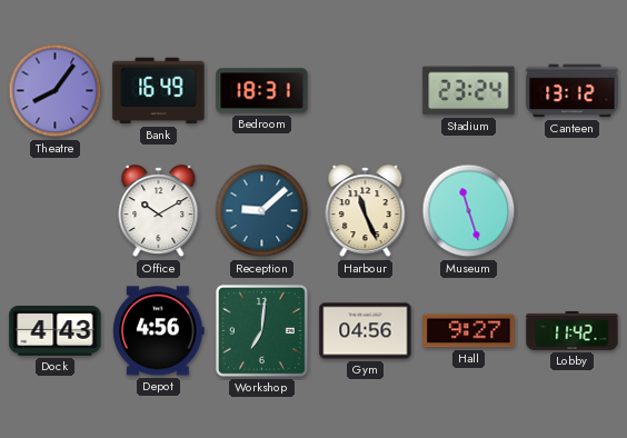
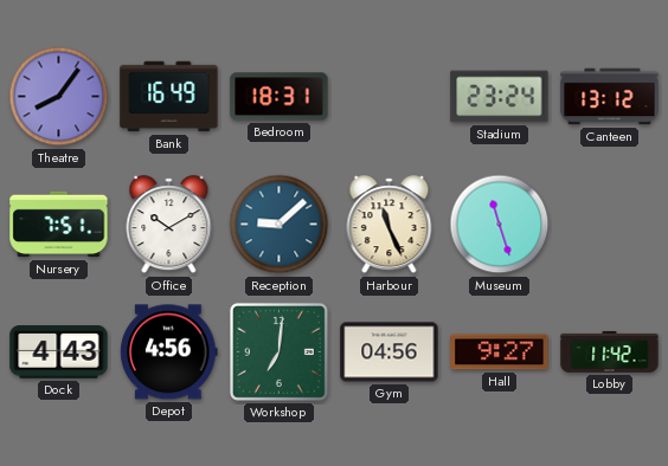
Nursery: none -> 7:51
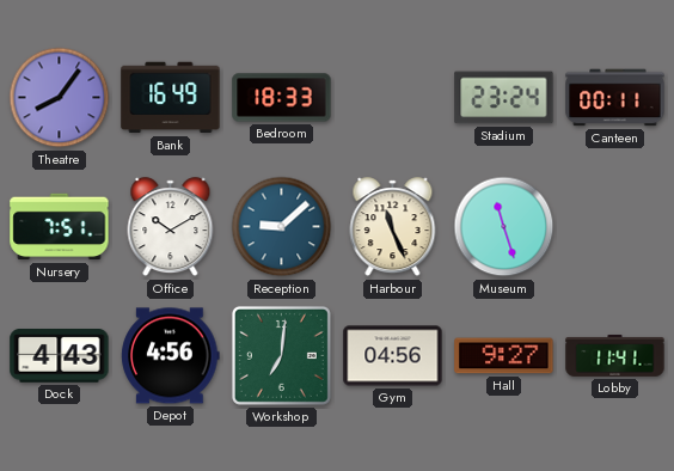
Bedroom: 18:31 -> 18:33
Canteen: 13:12 -> 00:11
Lobby: 11:42 -> 11:41
